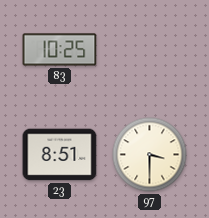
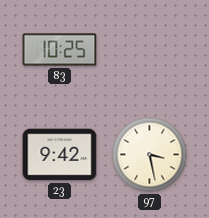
23: 8:51 -> 9:42
97: 3:30 -> 3:28
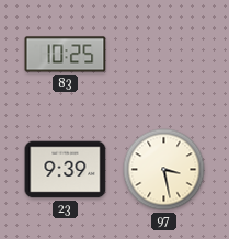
23: 9:42 -> 9:39
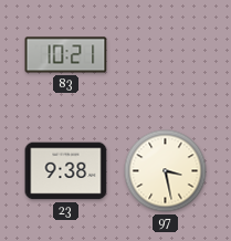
83: 10:25 -> 10:21
23: 9:39 -> 9:38
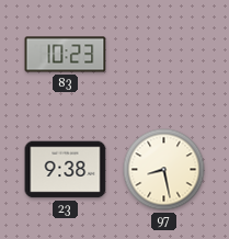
83: 10:21 -> 10:23
97: 3:28 -> 8:28
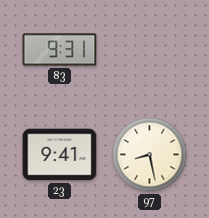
83: 10:23 -> 9:31
23: 9:38 -> 9:41
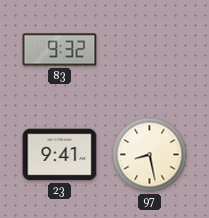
83: 9:31 -> 9:32
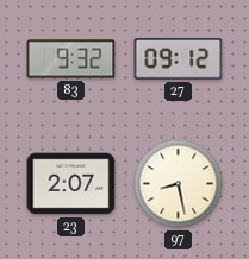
27: none -> 09:12
23: 9:41 -> 2:07
